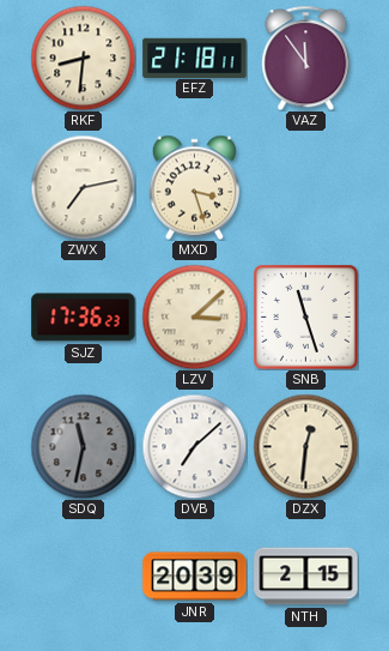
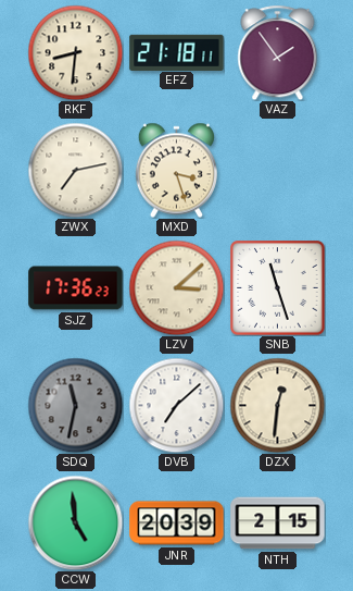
VAZ: 11:54 -> 1:54
CCW: none -> 4:59
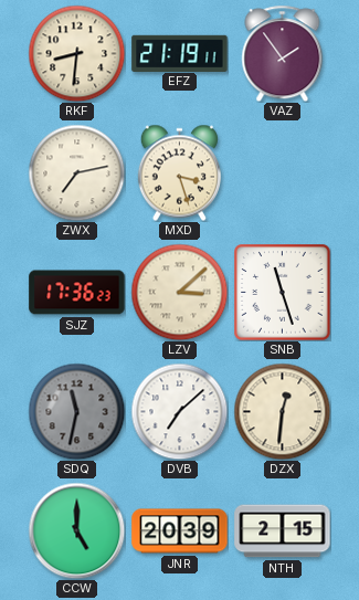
EFZ: 21:18 -> 21:19
CCW: 4:59 -> 5:00
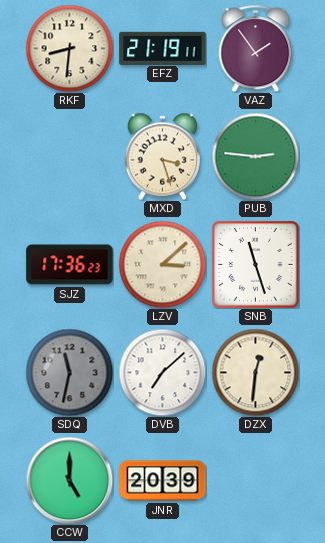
ZWX: 7:13 -> none
PUB: none -> 2:46
NTH: 2:15 -> none
